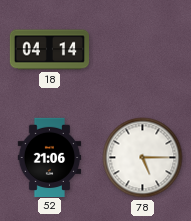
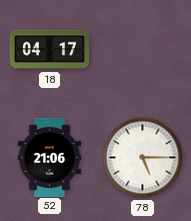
18: 04:14 -> 04:17
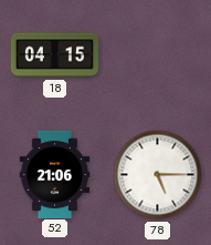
18: 04:17 -> 04:15
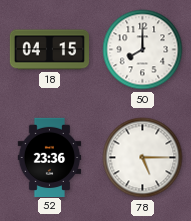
50: none -> 8:00
52: 21:06 -> 23:36
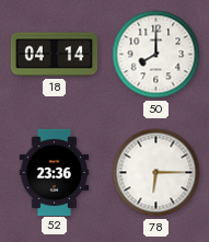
18: 04:15 -> 04:14
78: 5:15 -> 6:15
